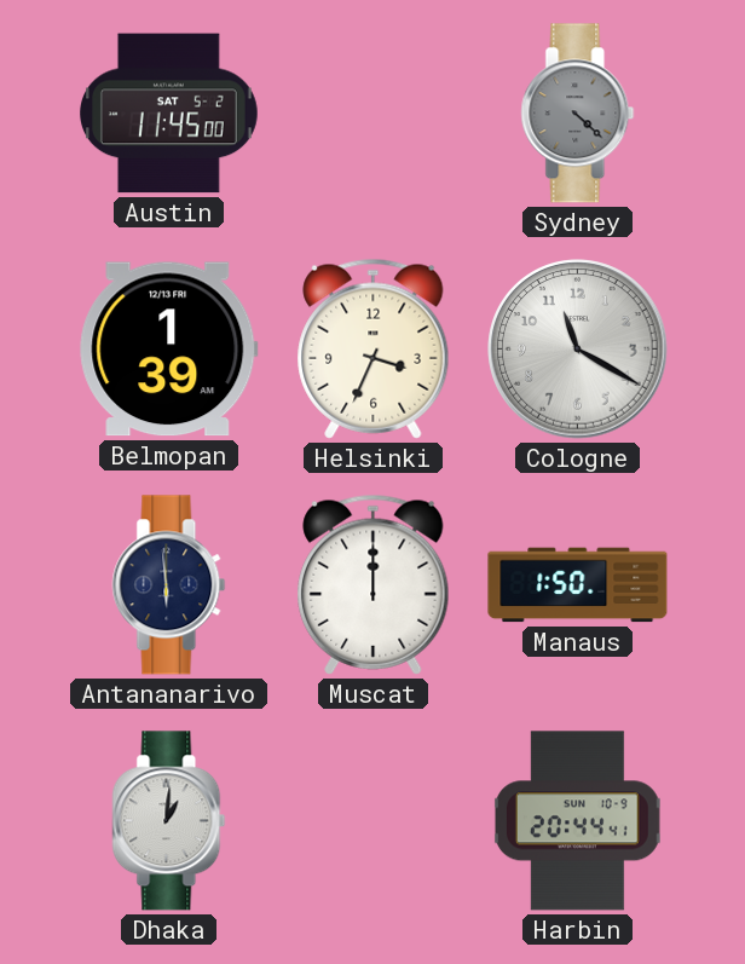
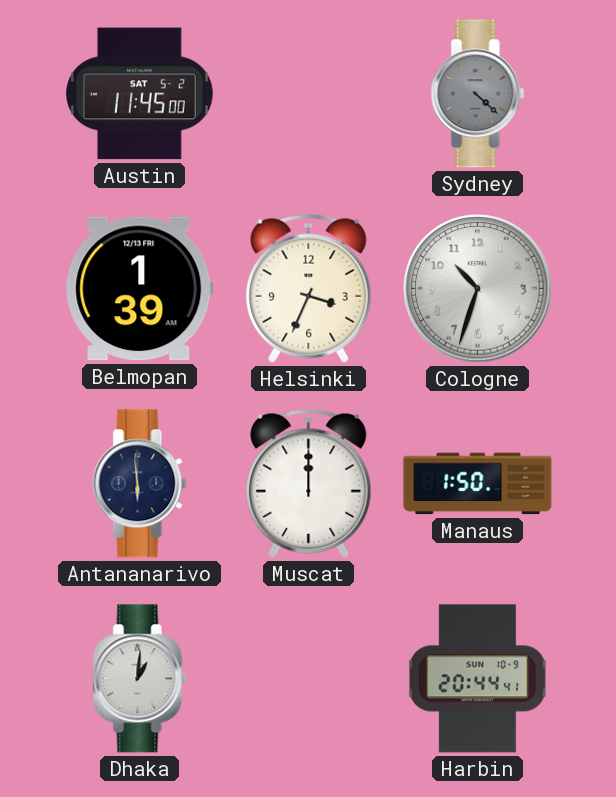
Cologne: 11:20 -> 10:33
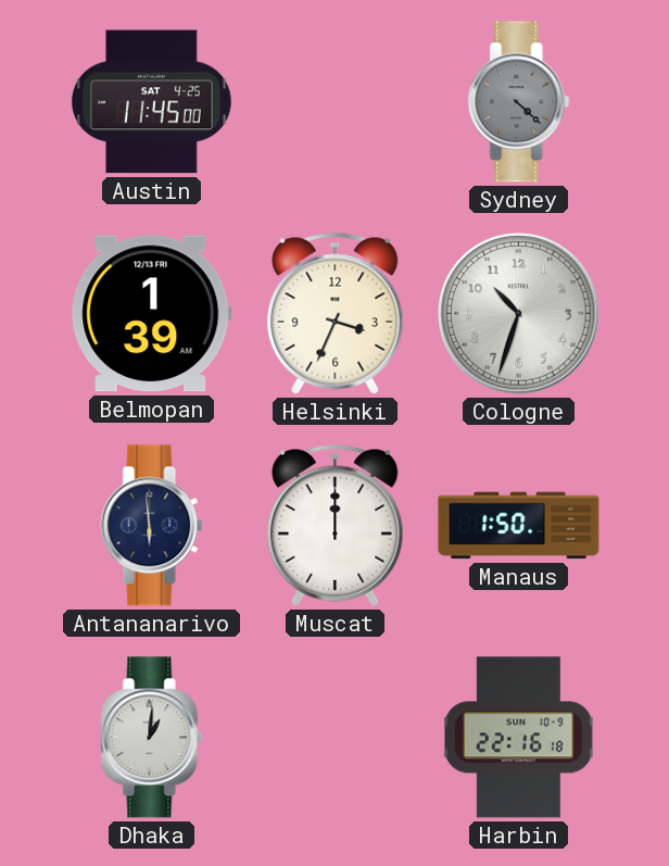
Austin date: SAT 5-2 -> SAT 4-25
Harbin: 20:44 -> 22:16
